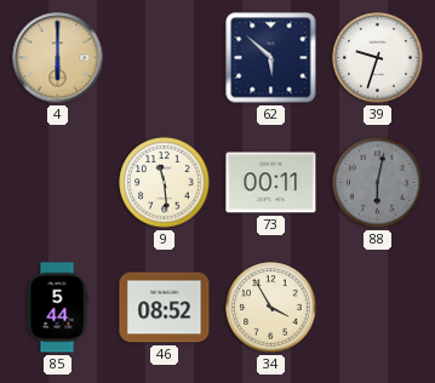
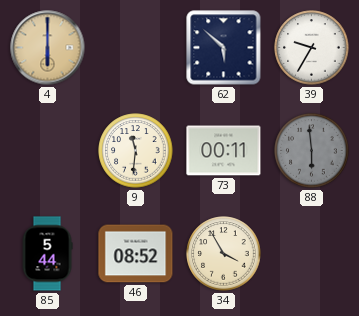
39: 9:33 -> 9:35
9: 11:29 -> 11:31
88: 6:02 -> 5:59
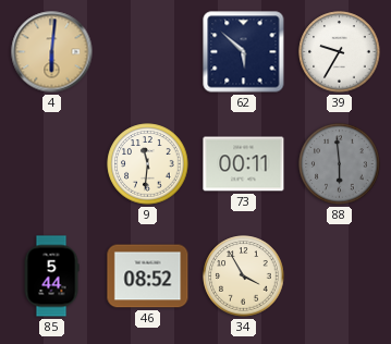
4: 6:00 -> 6:01
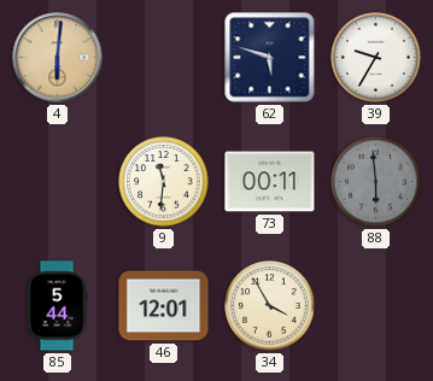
62: 5:52 -> 5:48
46: 08:52 -> 12:01
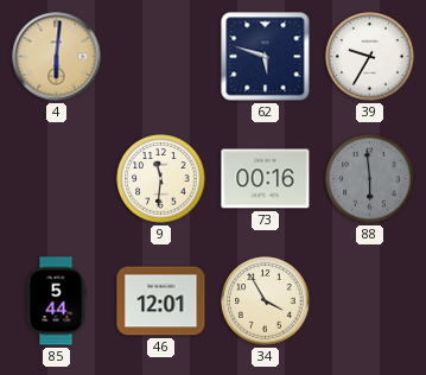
73: 00:11 -> 00:16
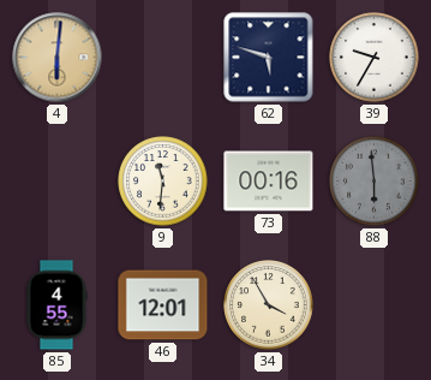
85: 5:44 -> 4:55
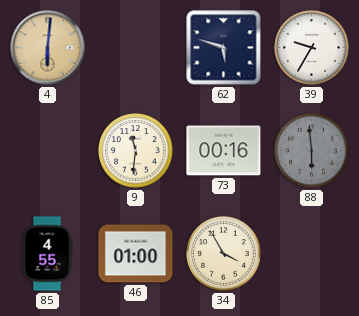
46: 12:01 -> 01:00
